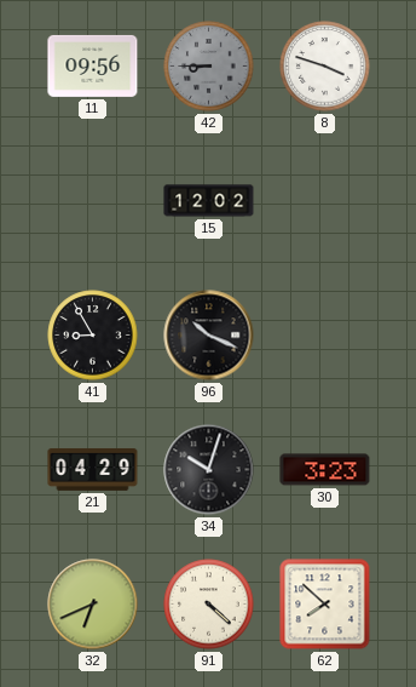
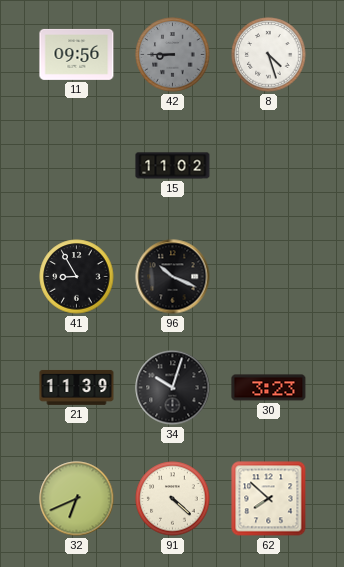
8: 3:48 -> 4:27
15: 12:02 -> 11:02
21: 04:29 -> 11:39
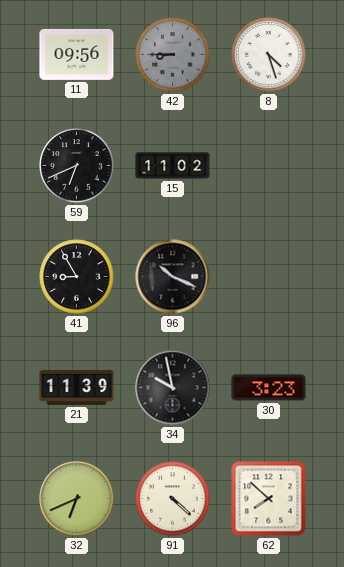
59: none -> 6:41
34: 10:03 -> 9:58
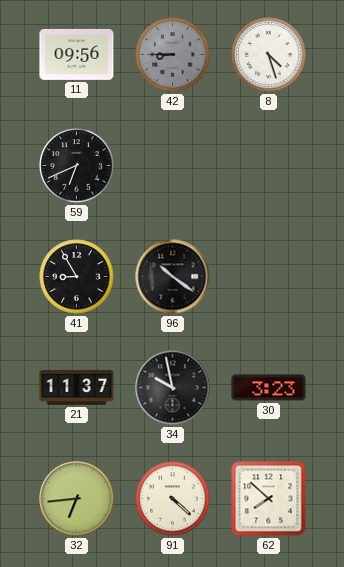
15: 11:02 -> none
96: 10:19 -> 10:21
21: 11:39 -> 11:37
32: 6:41 -> 6:44
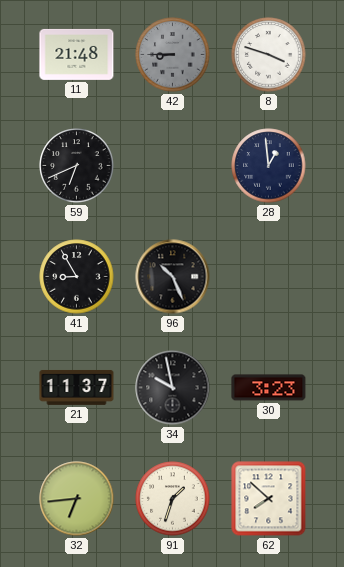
11: 09:56 -> 21:48
8: 4:27 -> 3:48
28: none -> 12:59
96: 10:21 -> 10:26
91: 4:22 -> 1:33
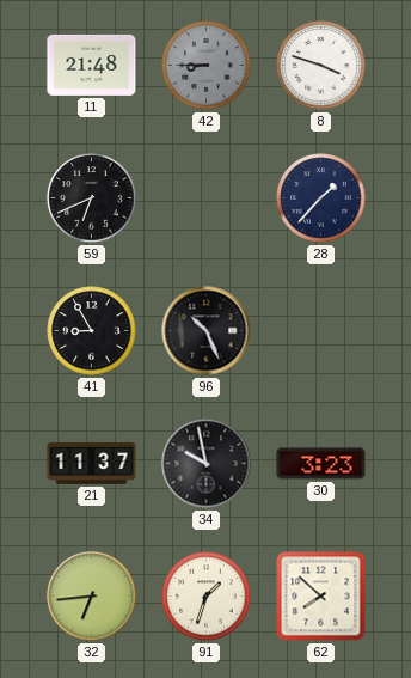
28: 12:59 -> 1:37
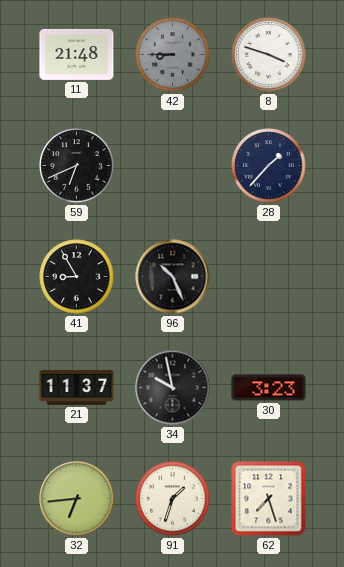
62: 7:52 -> 7:27
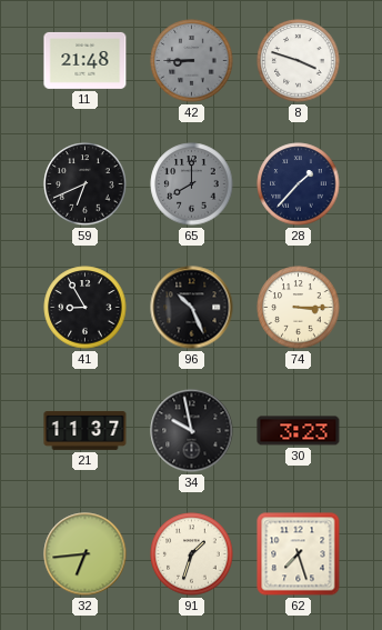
65: none -> 8:00
74: none -> 3:15
